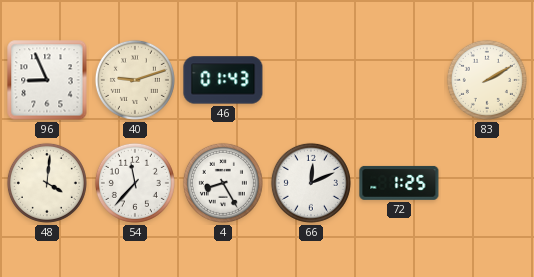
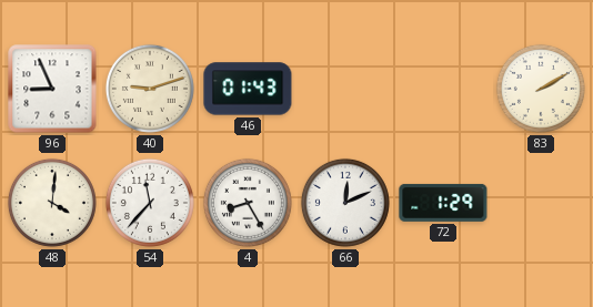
72: 1:25 -> 1:29
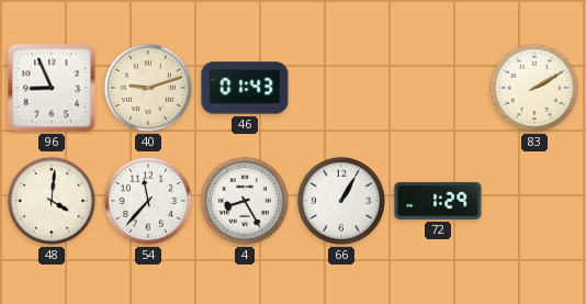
66: 12:11 -> 1:05
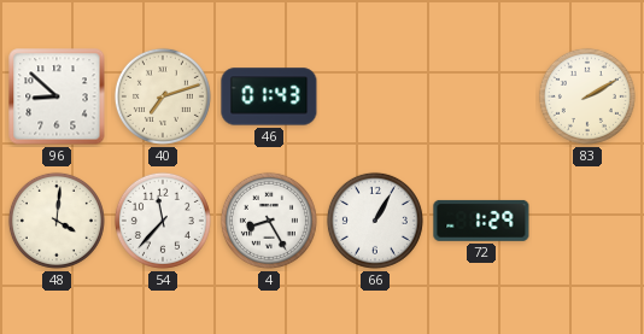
96: 8:56 -> 8:52
40: 9:12 -> 7:12
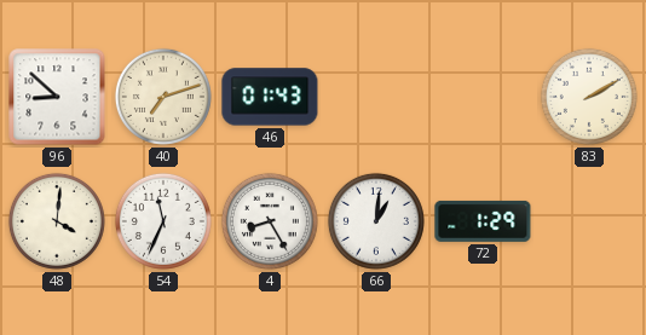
54: 11:37 -> 11:34
66: 1:05 -> 1:01
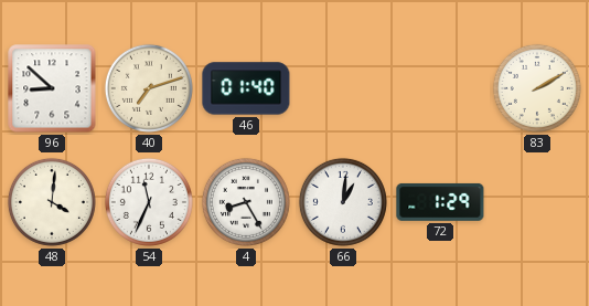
46: 01:43 -> 01:40
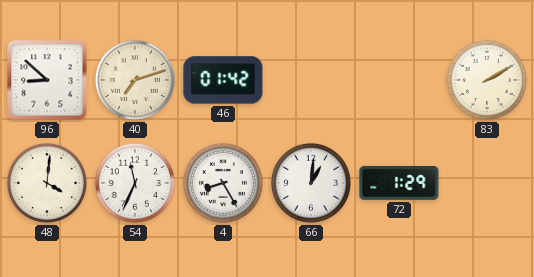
46: 01:40 -> 01:42
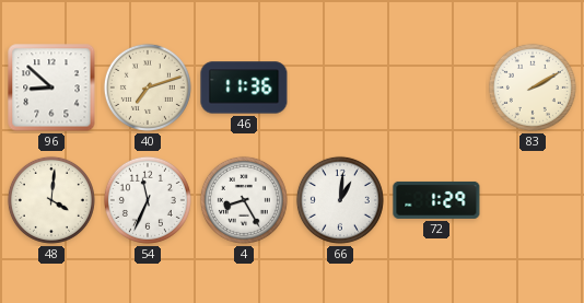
46: 01:42 -> 11:36
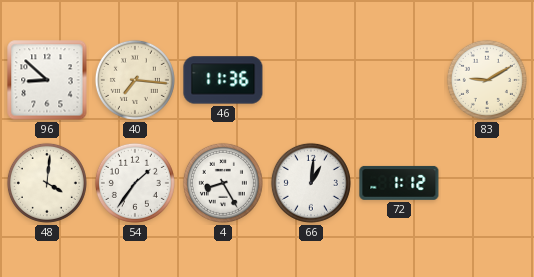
40: 7:12 -> 7:16
83: 2:10 -> 9:10
54: 11:34 -> 1:36
72: 1:29 -> 1:12
